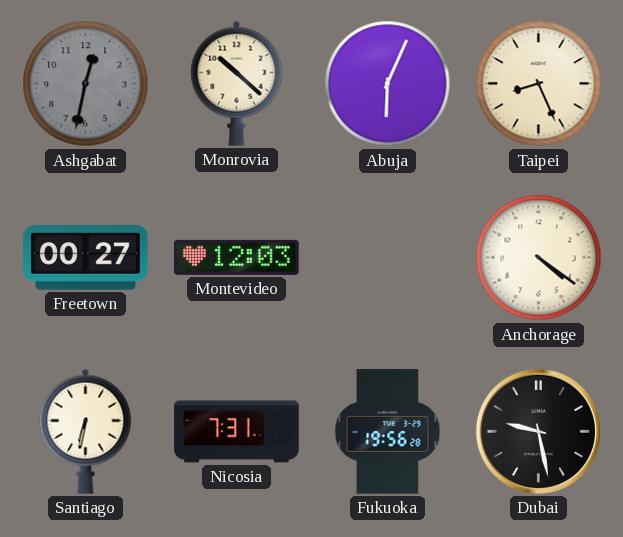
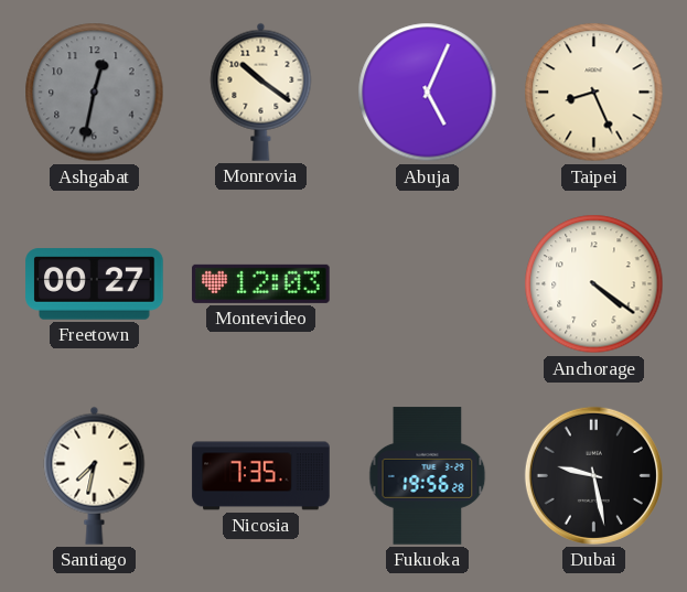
Monrovia: 10:22 -> 10:21
Abuja: 6:04 -> 5:04
Santiago: 6:32 -> 7:32
Nicosia: 7:31 -> 7:35
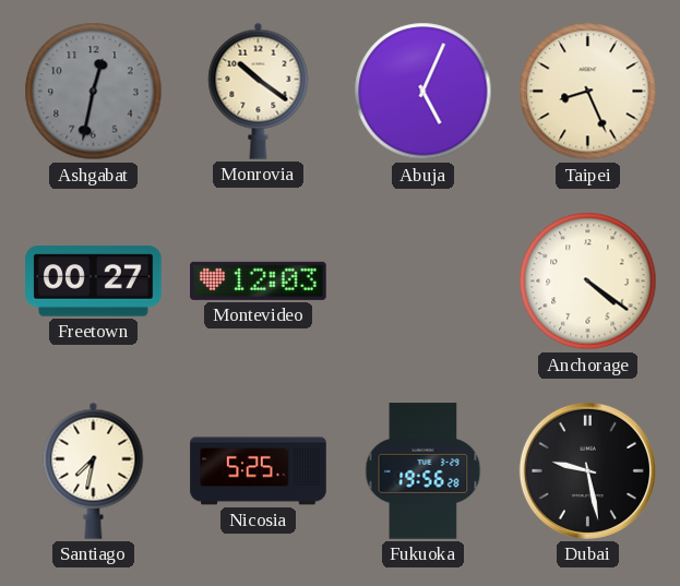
Nicosia: 7:35 -> 5:25
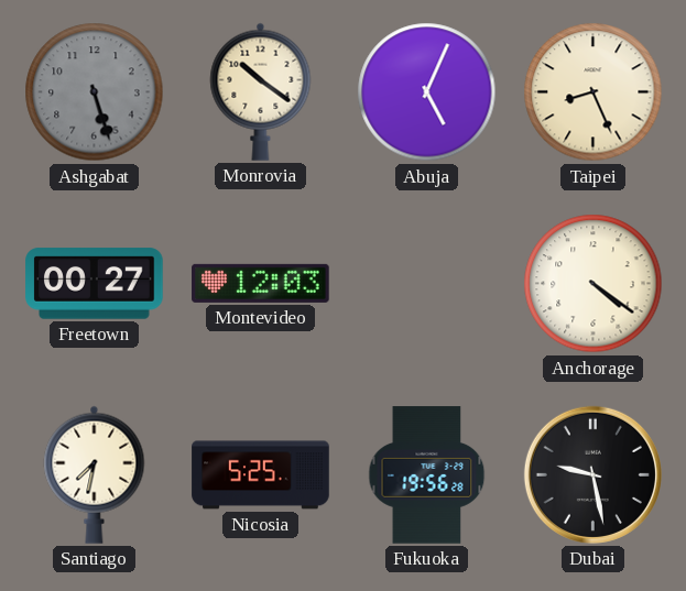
Ashgabat: 12:32 -> 5:27
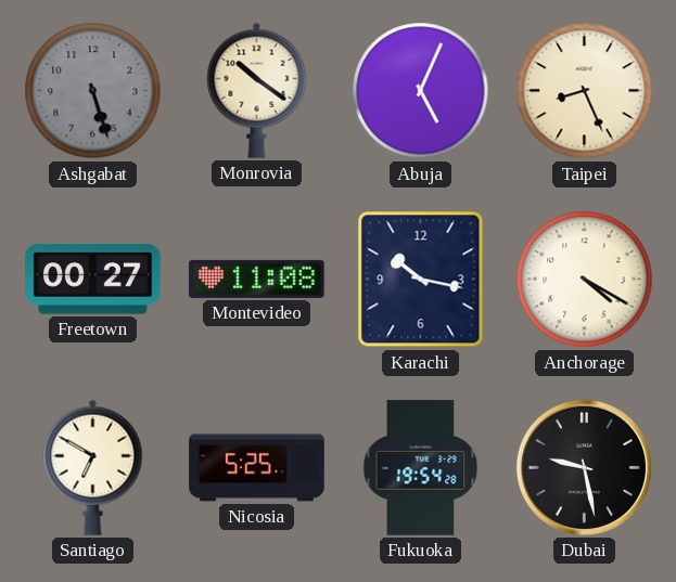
Montevideo: 12:03 -> 11:08
Karachi: none -> 10:17
Anchorage: 4:21 -> 4:20
Santiago: 7:32 -> 6:50
Fukuoka: 19:56 -> 19:54
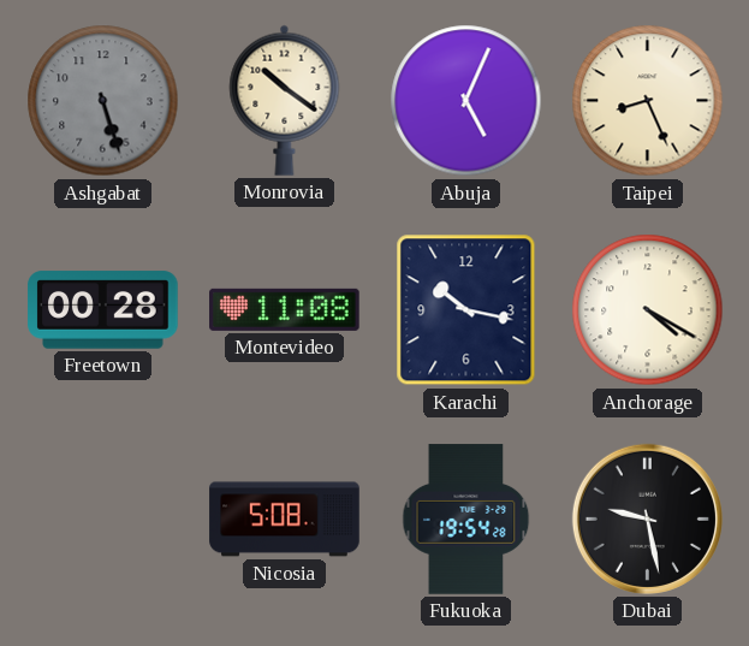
Freetown: 00:27 -> 00:28
Santiago: 6:50 -> none
Nicosia: 5:25 -> 5:08
